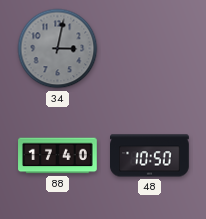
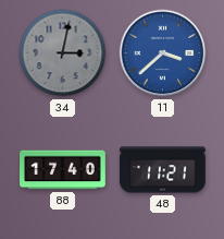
11: none -> 3:38
48: 10:50 -> 11:21
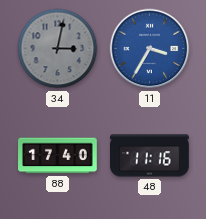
11: 3:38 -> 3:35
48: 11:21 -> 11:16
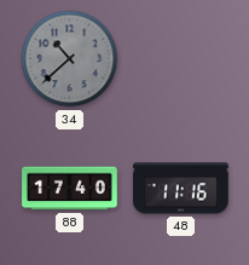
34: 3:02 -> 10:38
11: 3:35 -> none
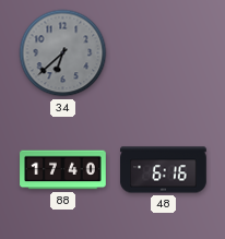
34: 10:38 -> 6:38
48: 11:16 -> 6:16
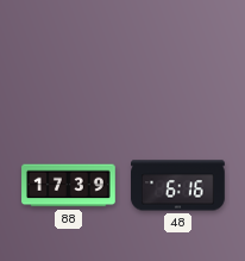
34: 6:38 -> none
88: 17:40 -> 17:39
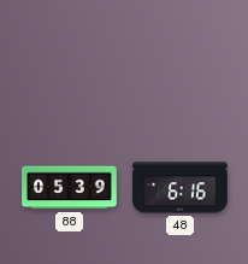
88: 17:39 -> 05:39
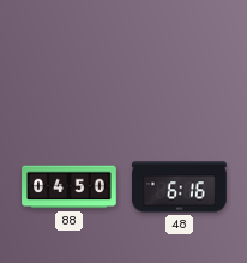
88: 05:39 -> 04:50
